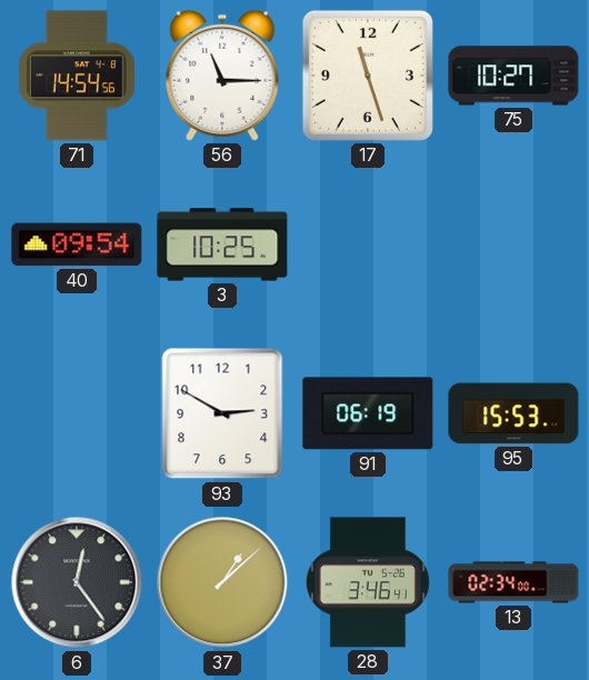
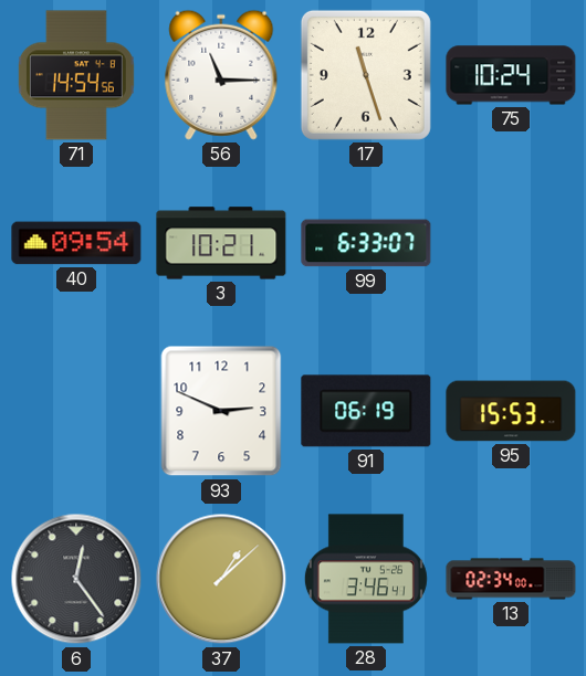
75: 10:27 -> 10:24
3: 10:25 -> 10:21
99: none -> 6:33
93: 2:50 -> 2:49
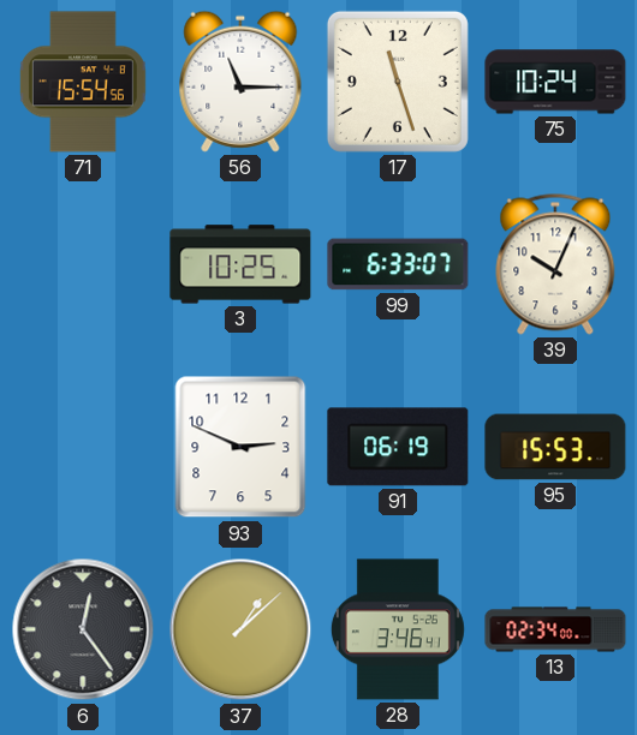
71: 14:54 -> 15:54
40: 09:54 -> none
3: 10:21 -> 10:25
39: none -> 10:04
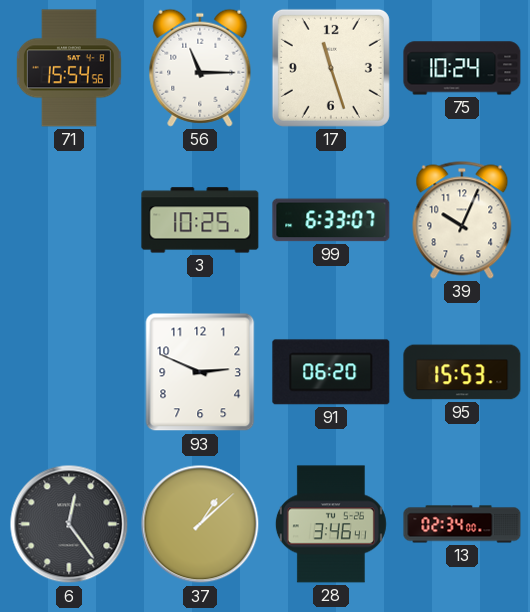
91: 06:19 -> 06:20
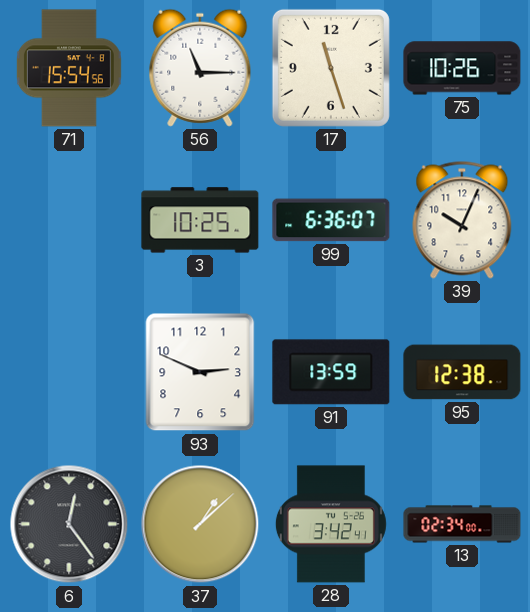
75: 10:24 -> 10:26
99: 6:33 -> 6:36
91: 06:20 -> 13:59
95: 15:53 -> 12:38
28: 3:46 -> 3:42
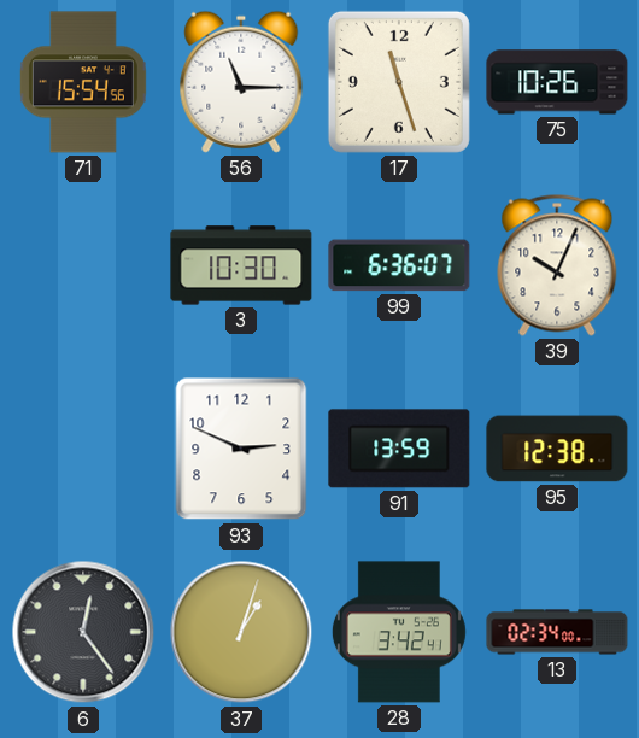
3: 10:25 -> 10:30
37: 1:08 -> 1:03
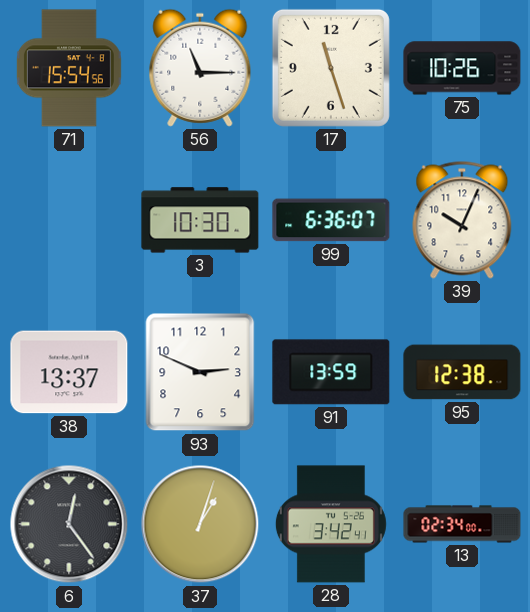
38: none -> 13:37
